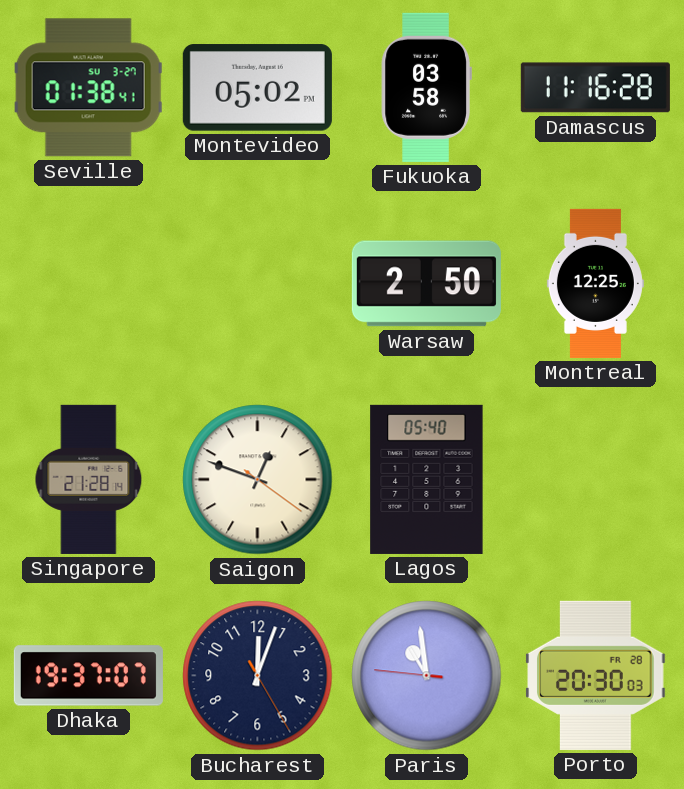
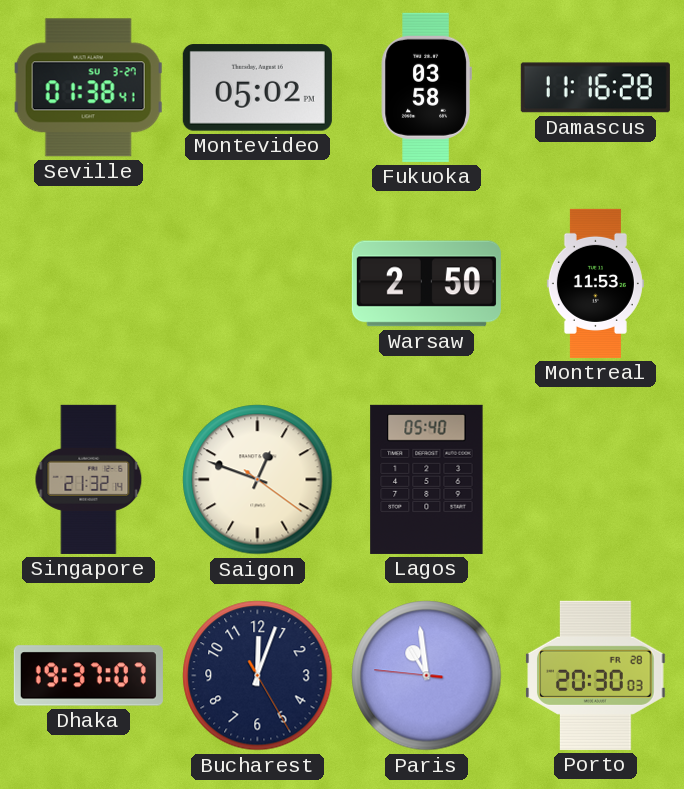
Montreal: 12:25 -> 11:53
Singapore: 21:28 -> 21:32
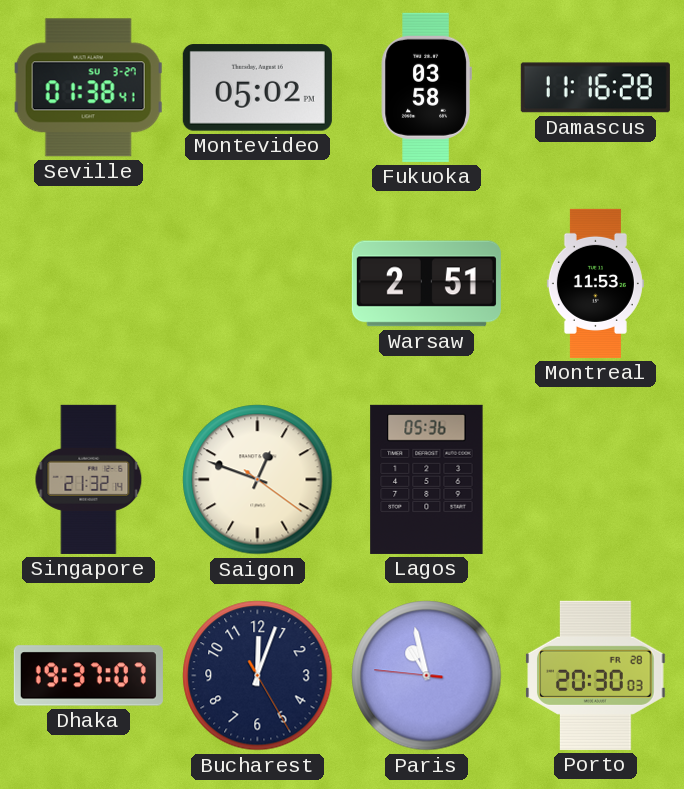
Warsaw: 2:50 -> 2:51
Lagos: 05:40 -> 05:36
Paris: 10:58 -> 10:57
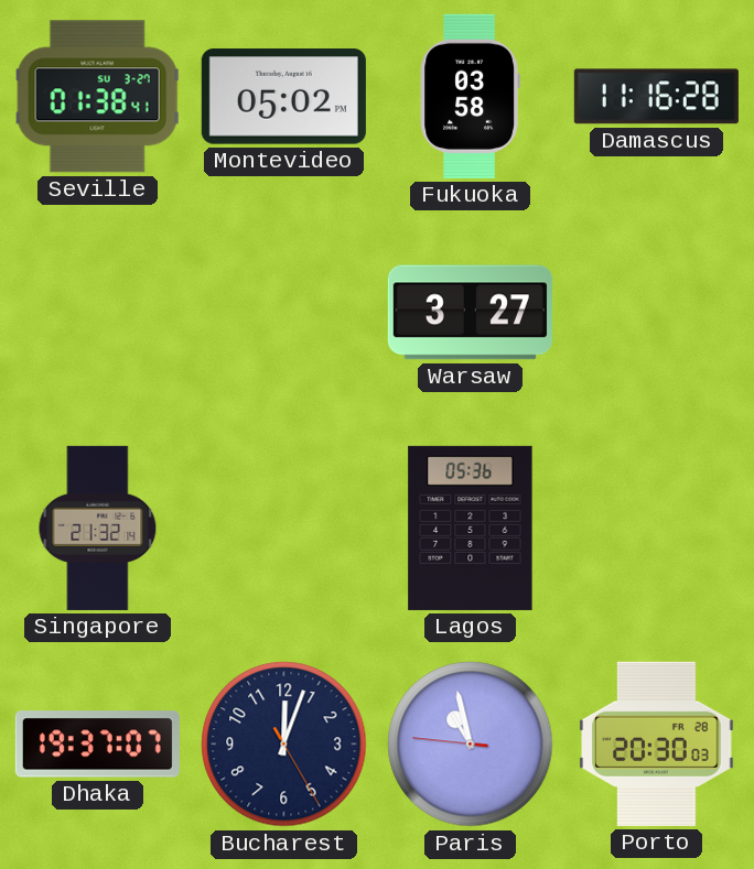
Warsaw: 2:51 -> 3:27
Montreal: 11:53 -> none
Saigon: 12:48 -> none
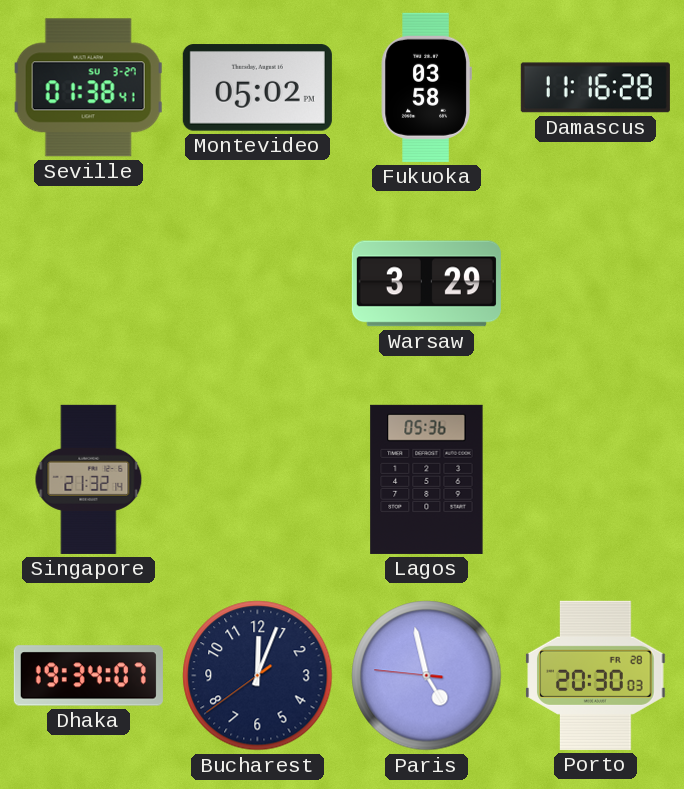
Warsaw: 3:27 -> 3:29
Dhaka: 19:37 -> 19:34
Bucharest: 12:03:25 -> 12:03:39
Paris: 10:57 -> 4:57
